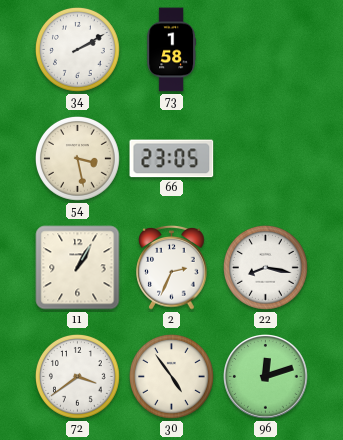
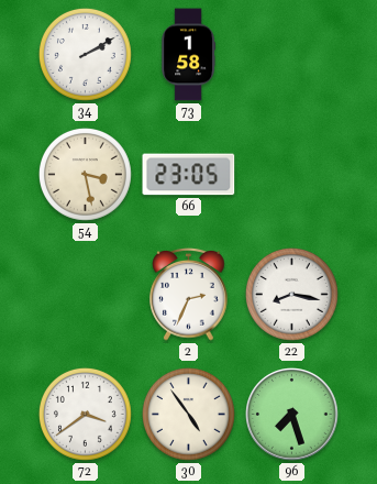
11: 1:05 -> none
96: 12:12 -> 7:27
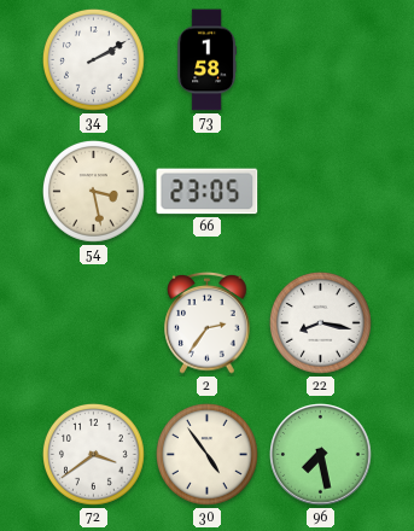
2: 2:34 -> 2:36
96: 7:27 -> 7:28
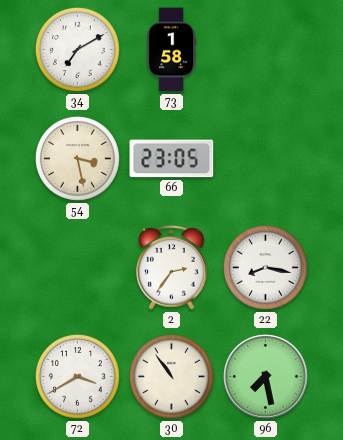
34: 2:10 -> 7:10
72: 3:39 -> 3:40
30: 4:54 -> 10:54
